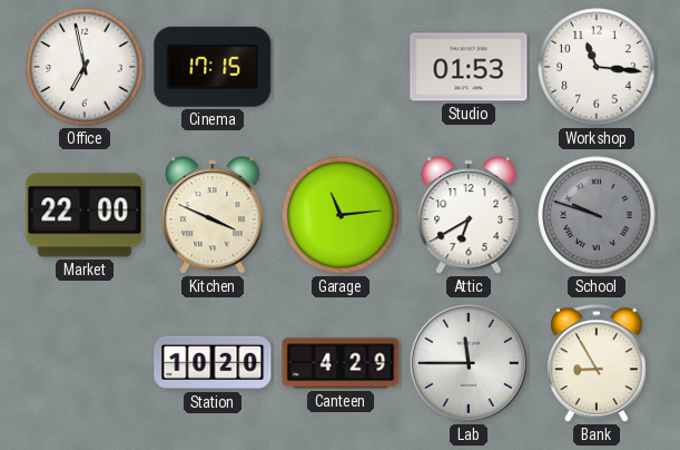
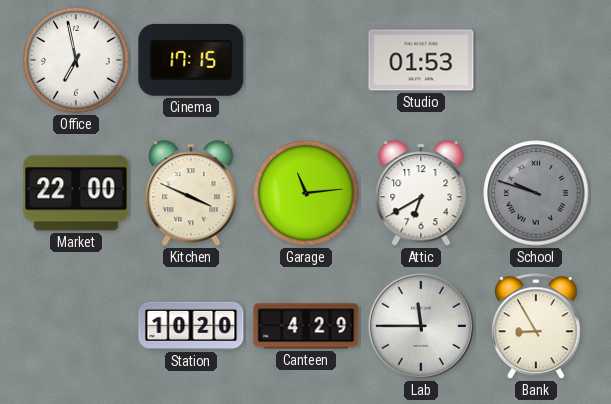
Workshop: 11:16 -> none
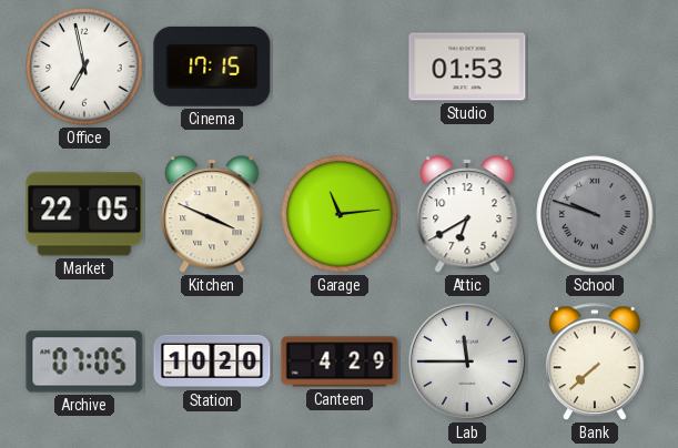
Market: 22:00 -> 22:05
Archive: none -> 07:05
Bank: 8:55 -> 7:38
